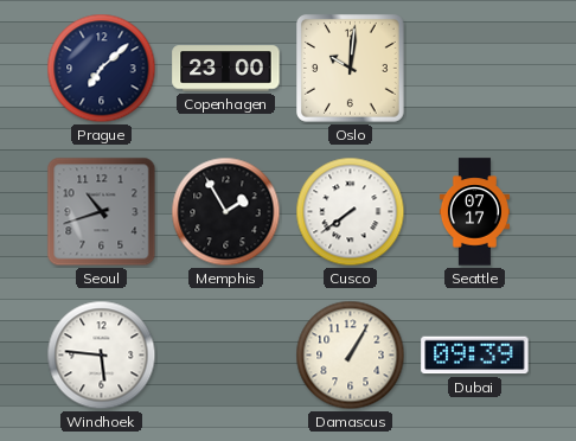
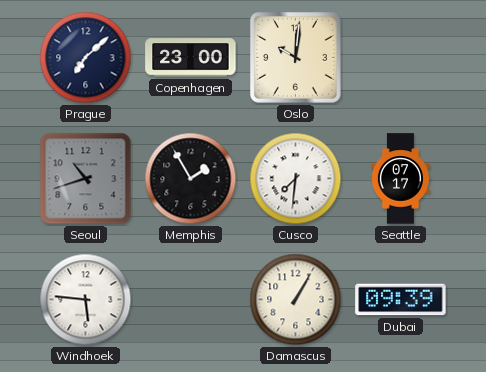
Cusco: 7:39 -> 7:31
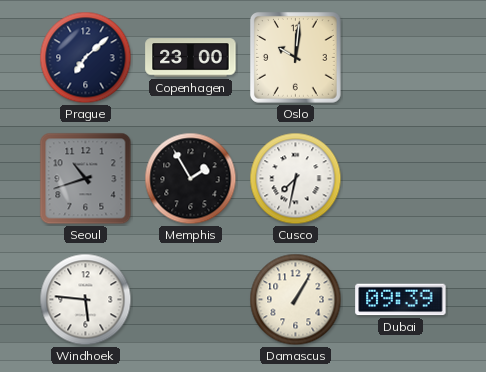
Cusco: 7:31 -> 7:32
Seattle: 07:17 -> none
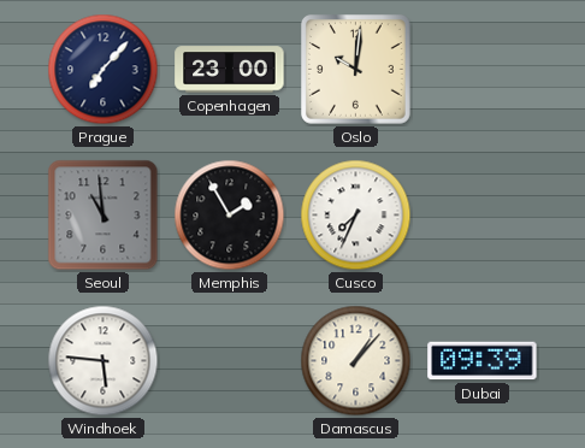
Prague: 7:08 -> 7:07
Seoul: 10:42 -> 10:59
Cusco: 7:32 -> 7:34
Damascus: 1:05 -> 1:07
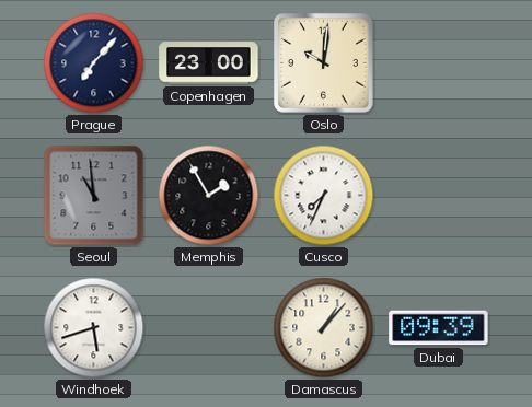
Windhoek: 5:46 -> 5:42
